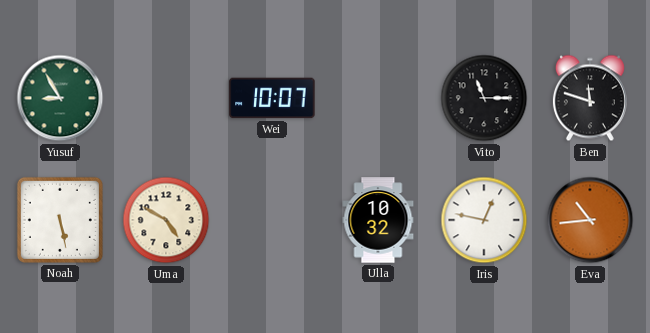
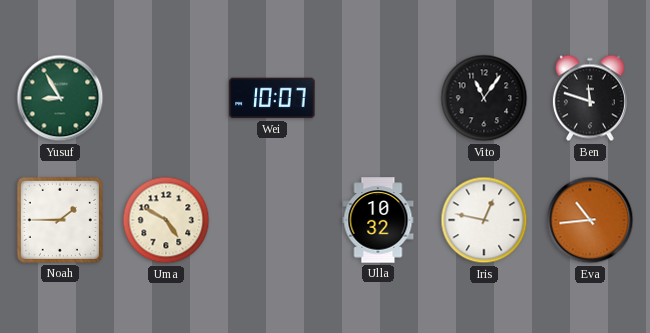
Vito: 11:15 -> 11:06
Noah: 5:28 -> 1:45
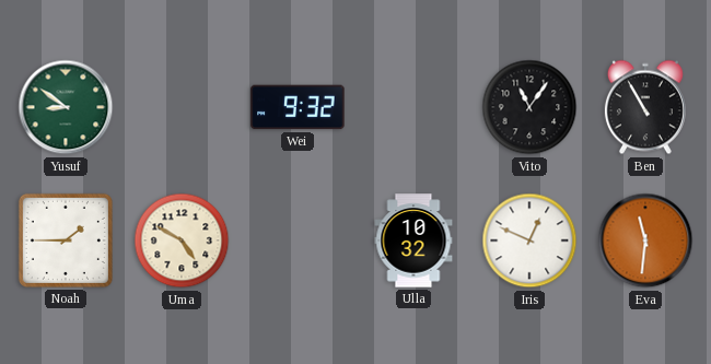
Yusuf: 8:55 -> 8:51
Wei: 10:07 -> 9:32
Ben: 11:48 -> 10:55
Iris: 12:47 -> 12:49
Eva: 10:44 -> 11:31
